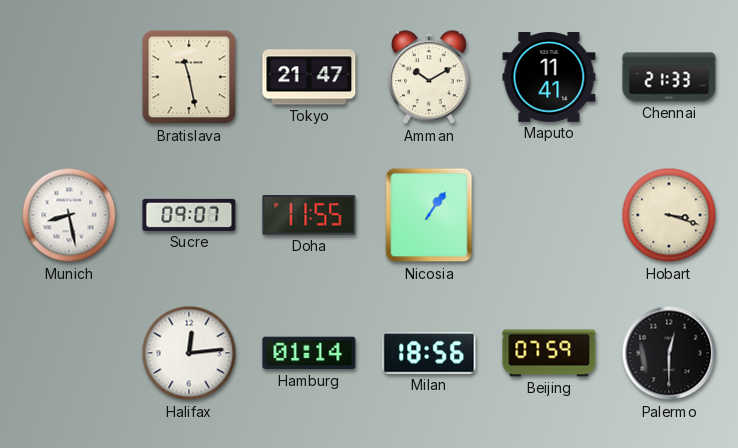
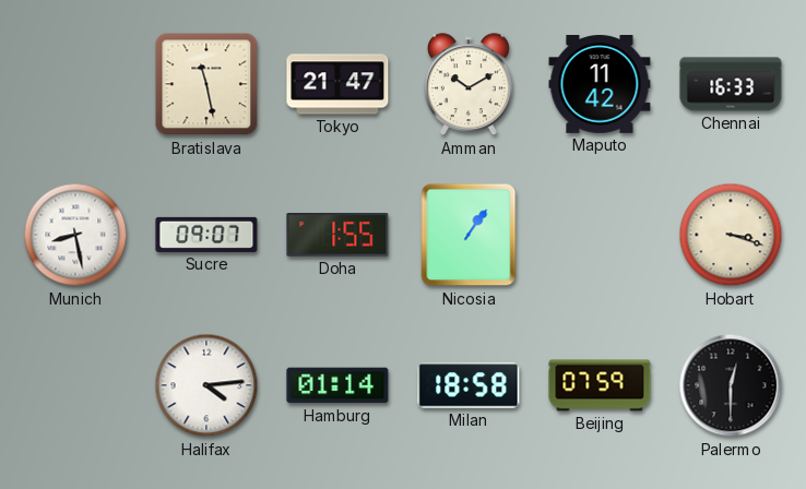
Maputo: 11:41 -> 11:42
Chennai: 21:33 -> 16:33
Doha: 11:55 -> 1:55
Halifax: 12:14 -> 4:14
Milan: 18:56 -> 18:58
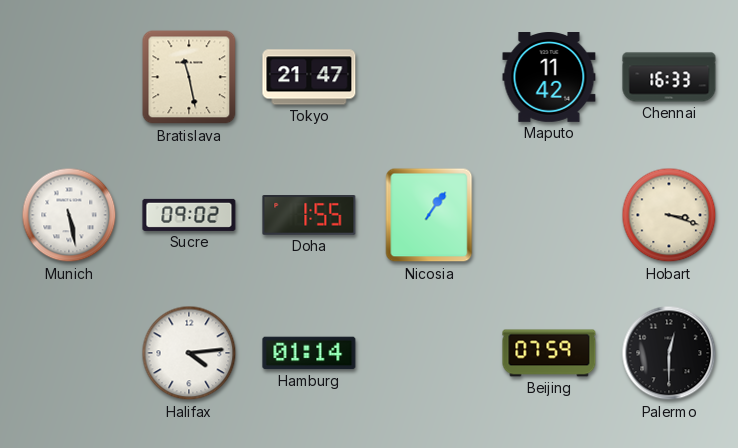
Amman: 10:10 -> none
Munich: 8:28 -> 5:28
Sucre: 09:07 -> 09:02
Milan: 18:58 -> none
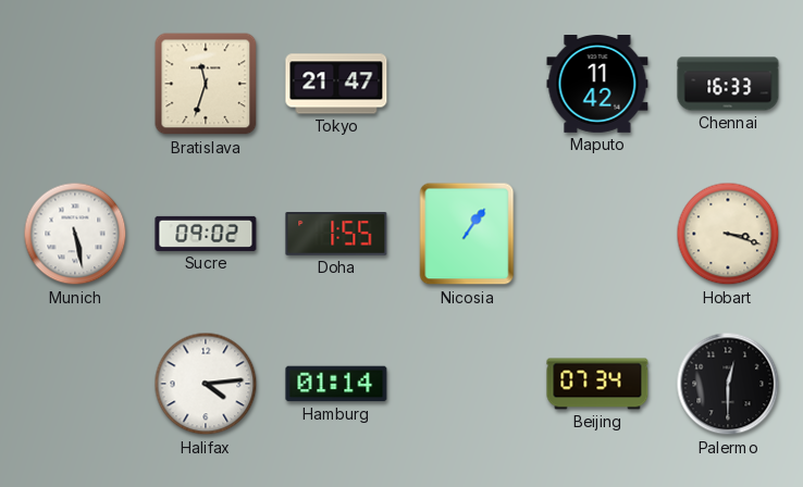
Bratislava: 11:28 -> 11:33
Beijing: 07:59 -> 07:34
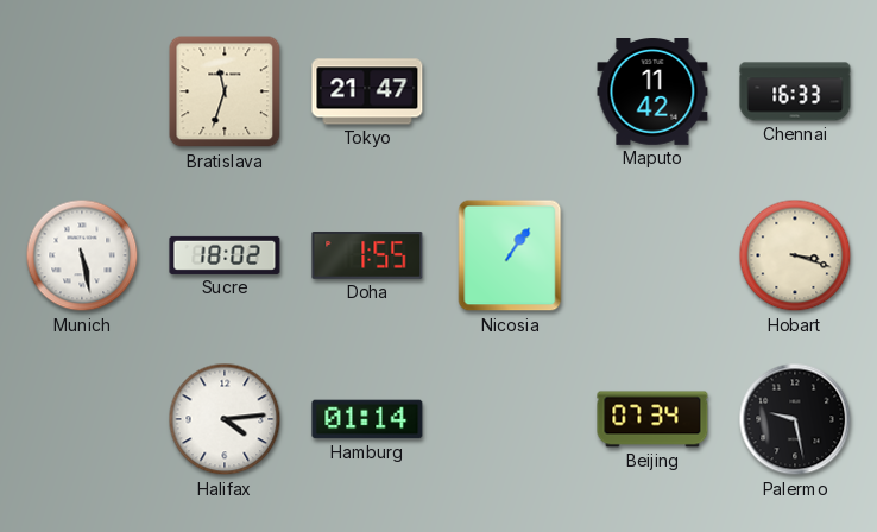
Sucre: 09:02 -> 18:02
Palermo: 12:30 -> 9:28
